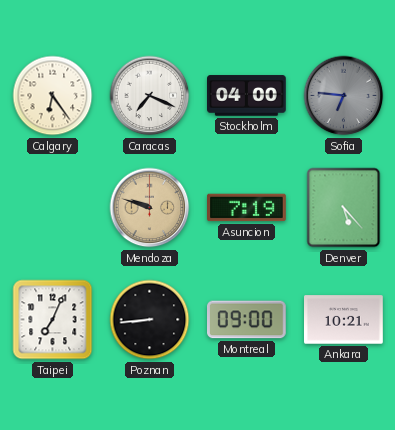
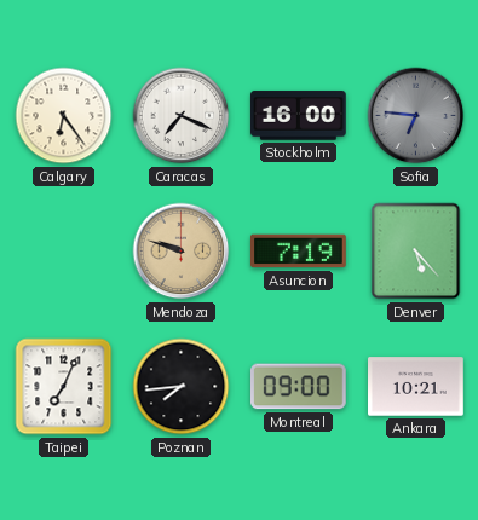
Stockholm: 04:00 -> 16:00
Poznan: 8:44 -> 7:44
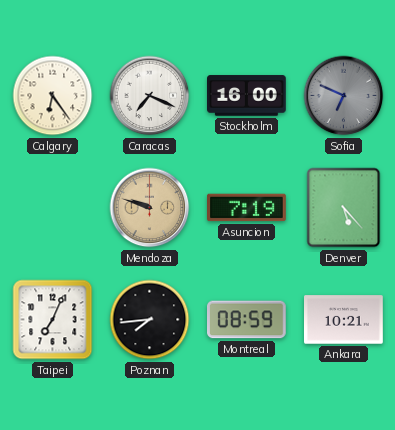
Sofia: 6:46 -> 6:49
Montreal: 09:00 -> 08:59
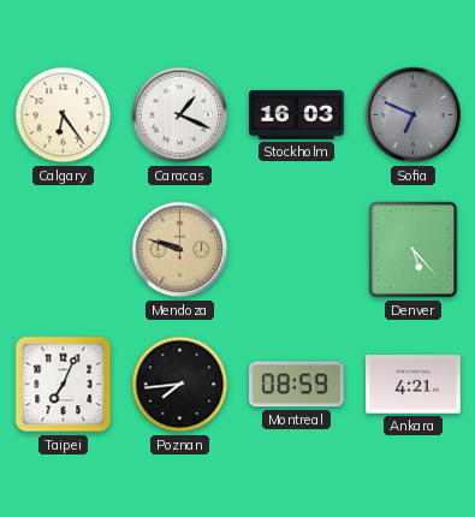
Caracas: 7:19 -> 1:19
Stockholm: 16:00 -> 16:03
Asuncion: 7:19 -> none
Ankara: 10:21 -> 4:21
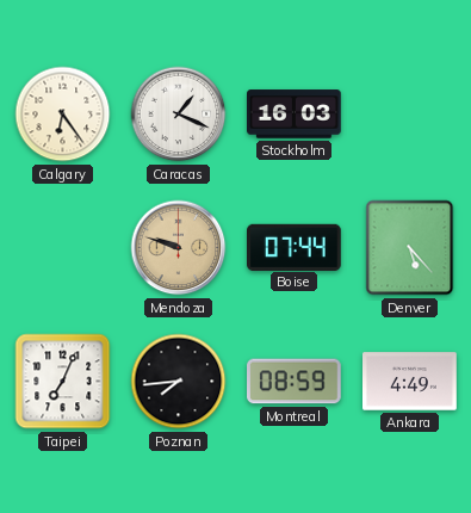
Sofia: 6:49 -> none
Boise: none -> 07:44
Ankara: 4:21 -> 4:49
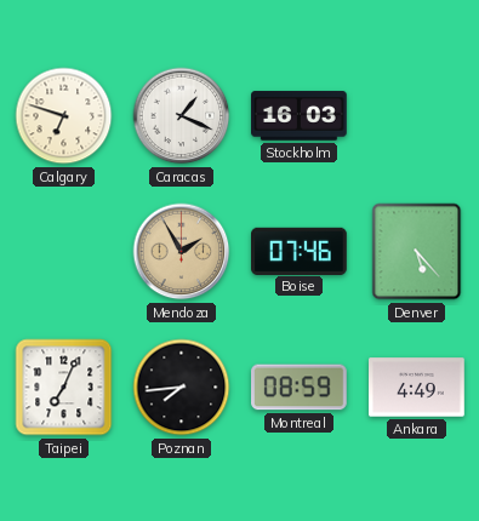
Calgary: 6:24 -> 6:48
Mendoza: 9:48 -> 1:55
Boise: 07:44 -> 07:46
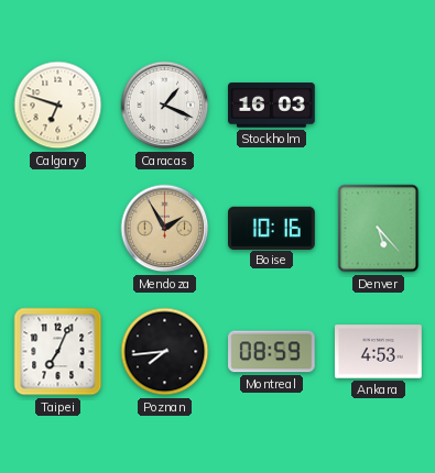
Boise: 07:46 -> 10:16
Ankara: 4:49 -> 4:53
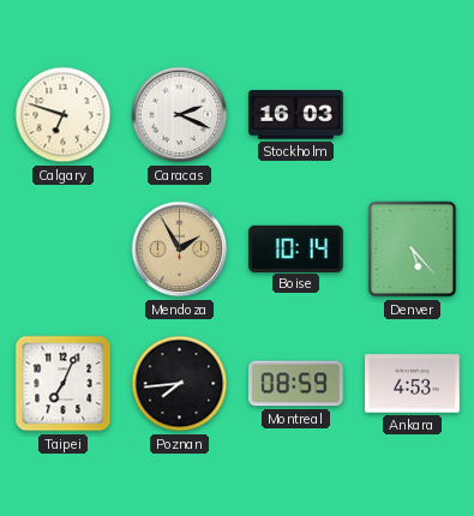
Caracas: 1:19 -> 2:19
Boise: 10:16 -> 10:14
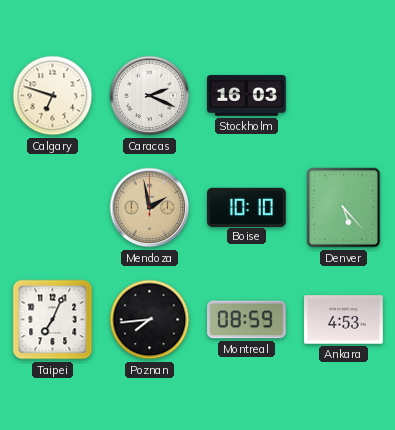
Mendoza: 1:55 -> 1:58
Boise: 10:14 -> 10:10
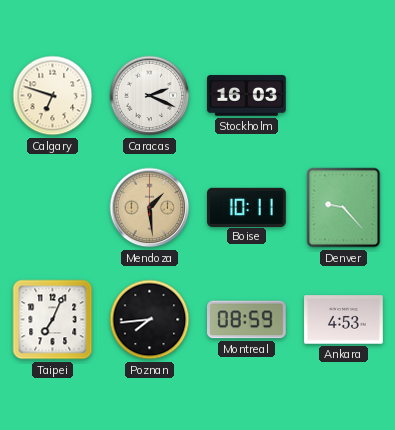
Mendoza: 1:58 -> 1:29
Boise: 10:10 -> 10:11
Denver: 5:23 -> 9:23
